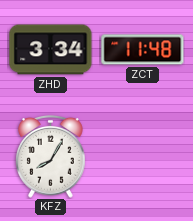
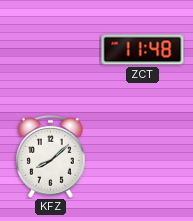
ZHD: 3:34 -> none
KFZ: 8:05 -> 8:08
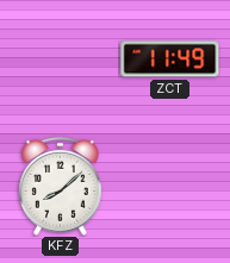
ZCT: 11:48 -> 11:49
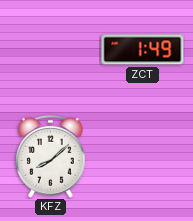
ZCT: 11:49 -> 1:49
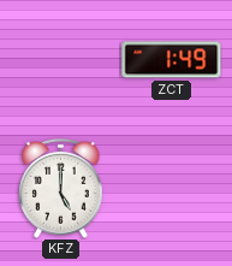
KFZ: 8:08 -> 5:00
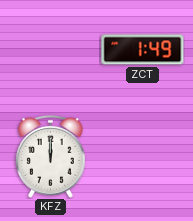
KFZ: 5:00 -> 12:00
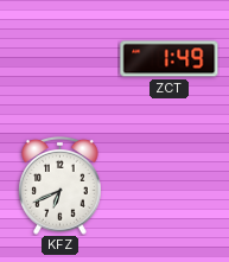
KFZ: 12:00 -> 6:41
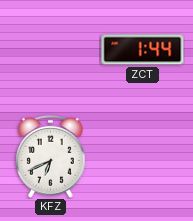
ZCT: 1:49 -> 1:44
